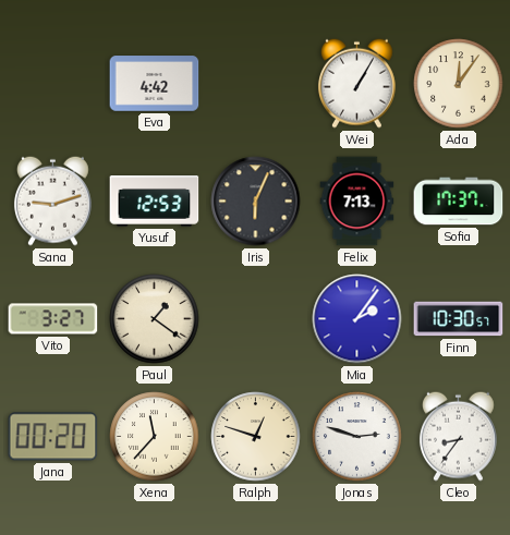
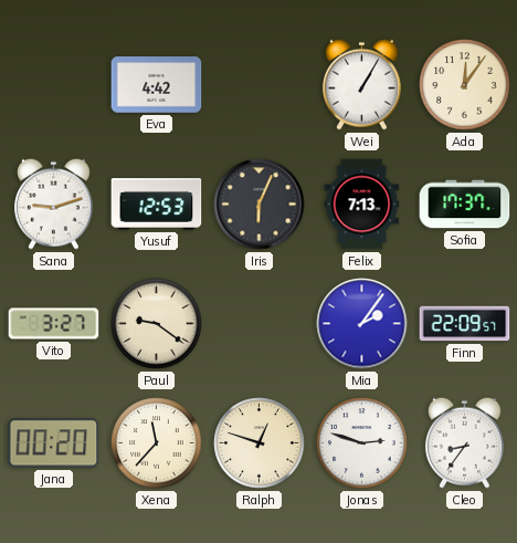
Paul: 1:21 -> 9:21
Finn: 10:30 -> 22:09
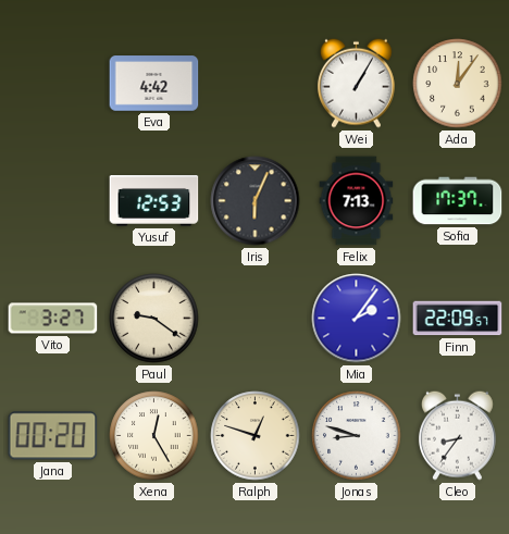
Sana: 9:12 -> none
Xena: 11:37 -> 12:25
Jonas: 2:48 -> 8:48
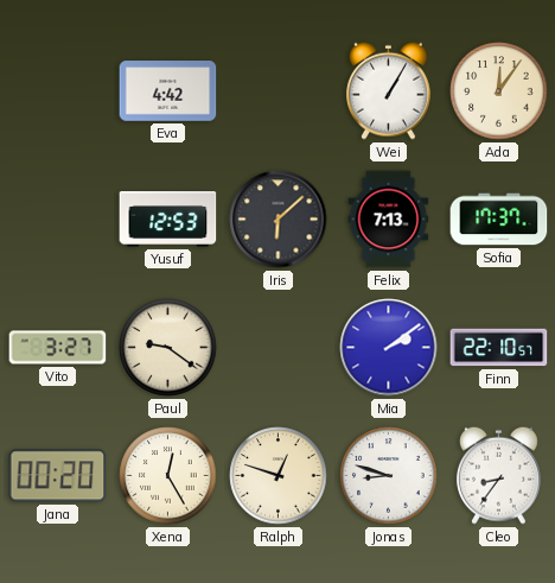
Iris: 6:04 -> 6:08
Mia: 2:06 -> 2:09
Finn: 22:09 -> 22:10
